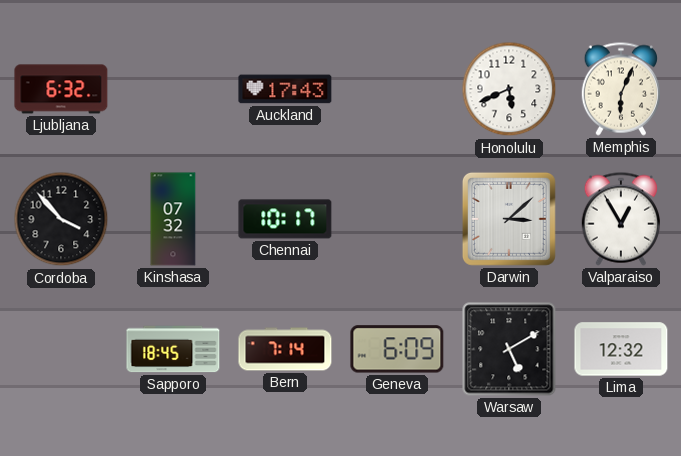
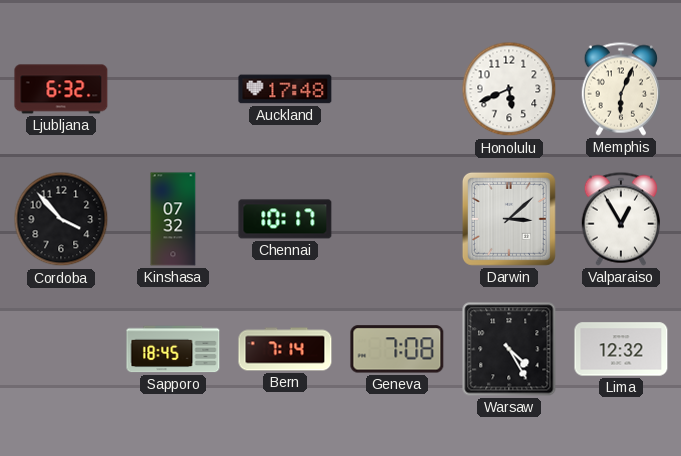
Auckland: 17:43 -> 17:48
Geneva: 6:09 -> 7:08
Warsaw: 5:10 -> 4:25
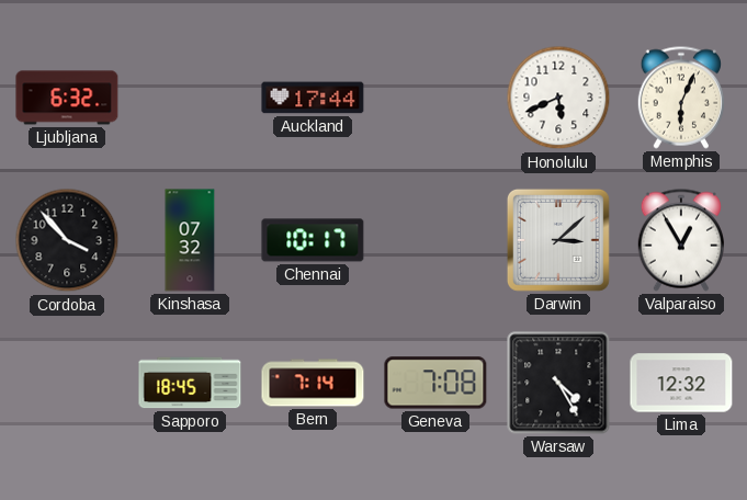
Auckland: 17:48 -> 17:44
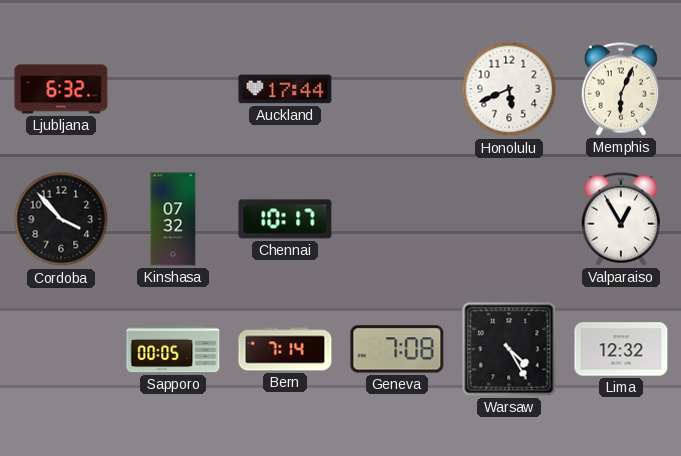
Darwin: 3:08 -> none
Sapporo: 18:45 -> 00:05
